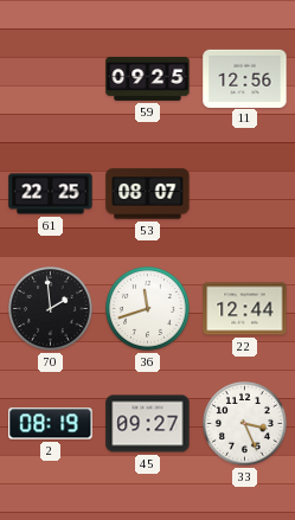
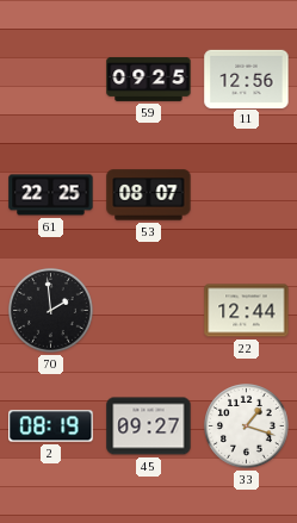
36: 11:42 -> none
33: 3:26 -> 1:18
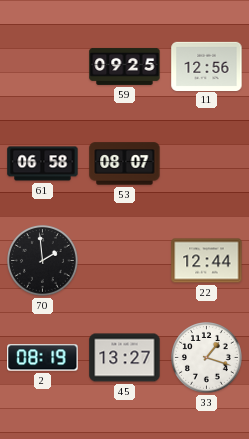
61: 22:25 -> 06:58
45: 09:27 -> 13:27
